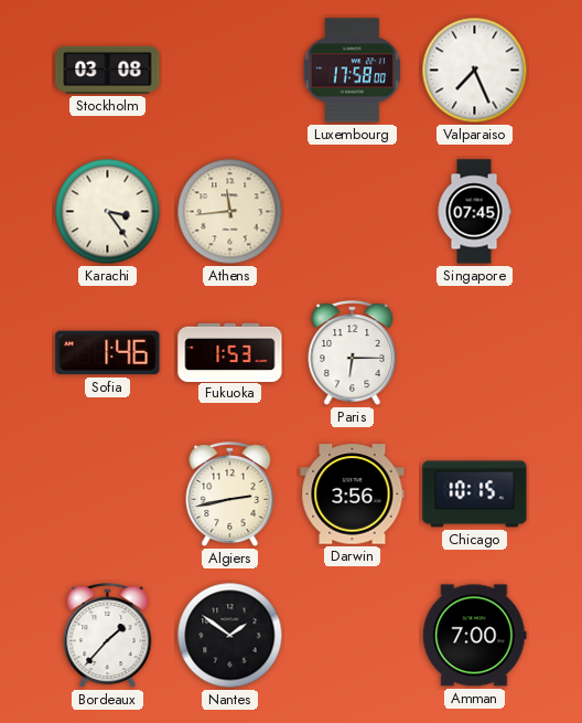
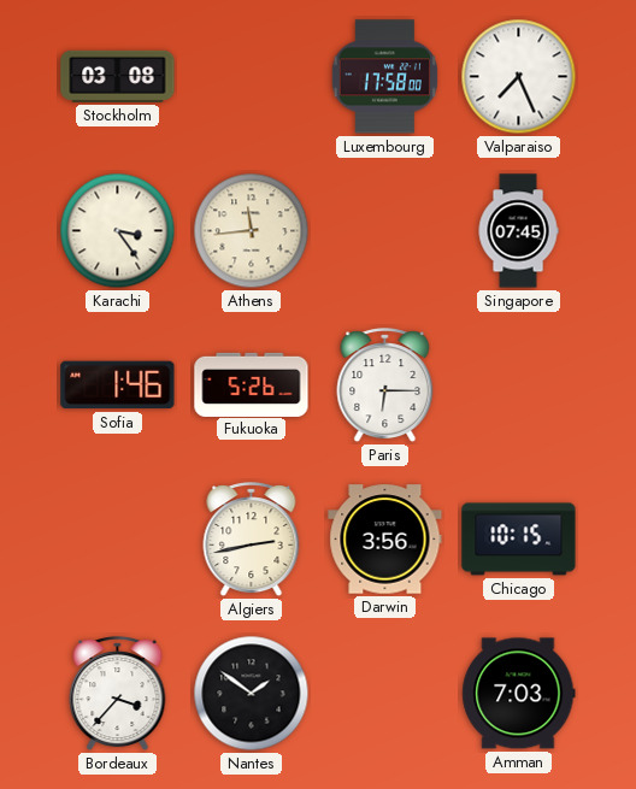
Fukuoka: 1:53 -> 5:26
Bordeaux: 1:37 -> 3:37
Amman: 7:00 -> 7:03
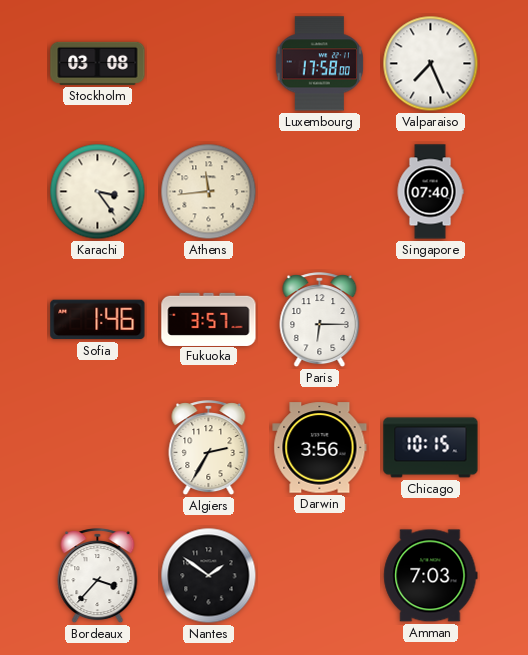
Singapore: 07:45 -> 07:40
Fukuoka: 5:26 -> 3:57
Algiers: 2:43 -> 2:35
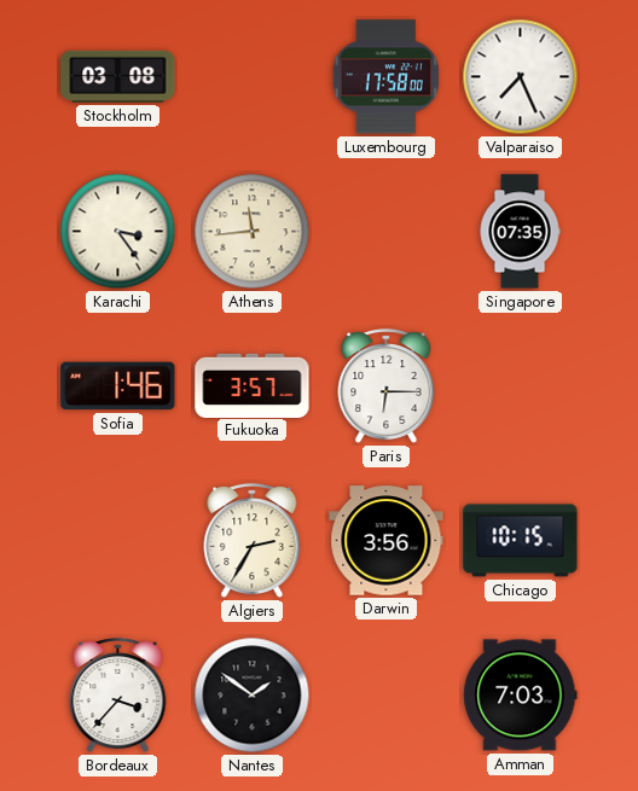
Singapore: 07:40 -> 07:35
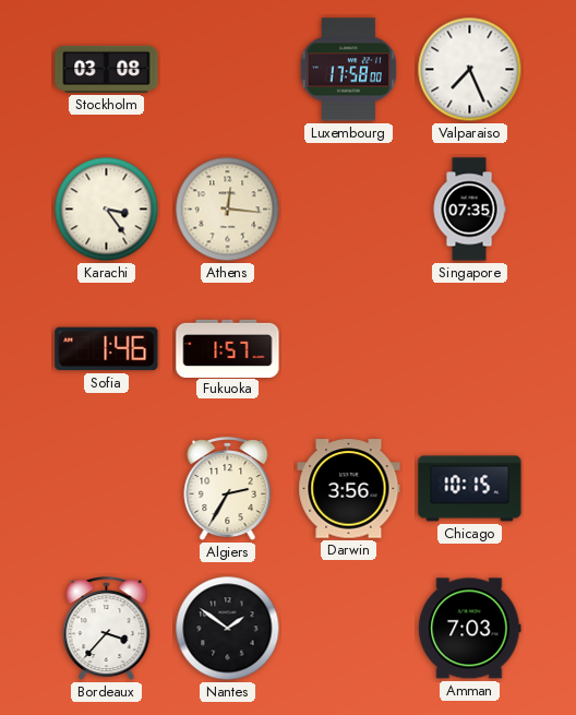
Athens: 11:44 -> 12:16
Fukuoka: 3:57 -> 1:57
Paris: 6:15 -> none
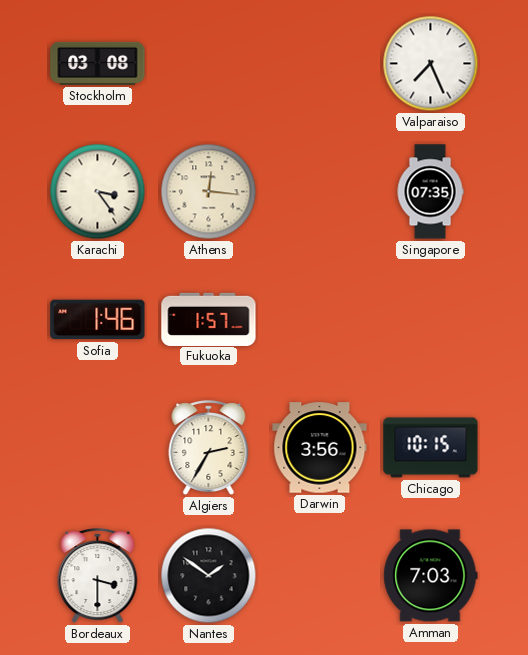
Luxembourg: 17:58 -> none
Bordeaux: 3:37 -> 3:30
